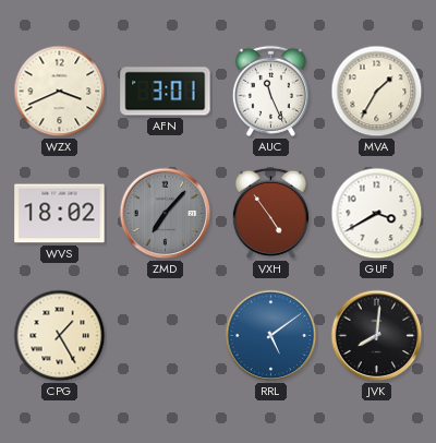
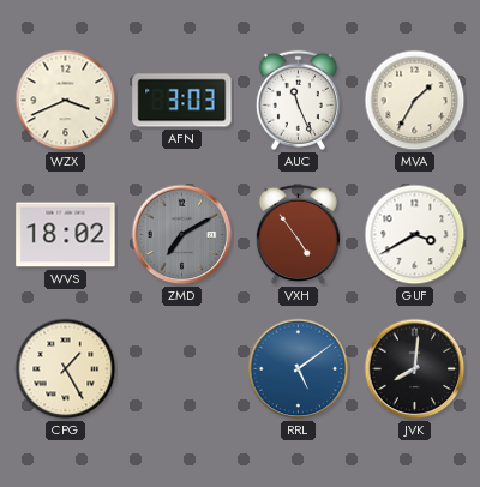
AFN: 3:01 -> 3:03
ZMD: 7:07 -> 7:10
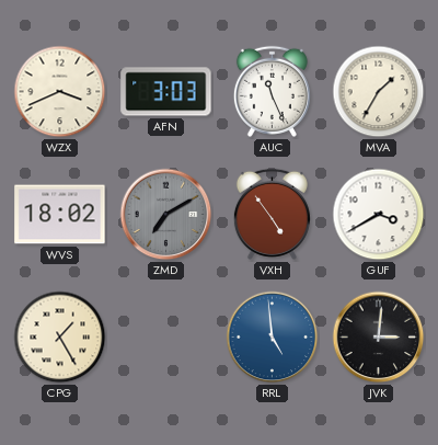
RRL: 5:09 -> 4:59
JVK: 8:01 -> 3:01
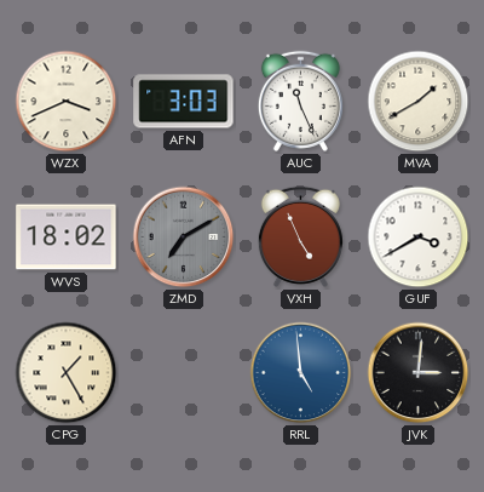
MVA: 1:35 -> 1:40
VXH: 4:54 -> 4:56
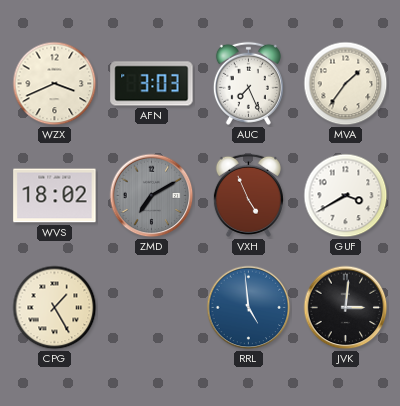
AUC: 11:26 -> 7:26
MVA: 1:40 -> 1:36
